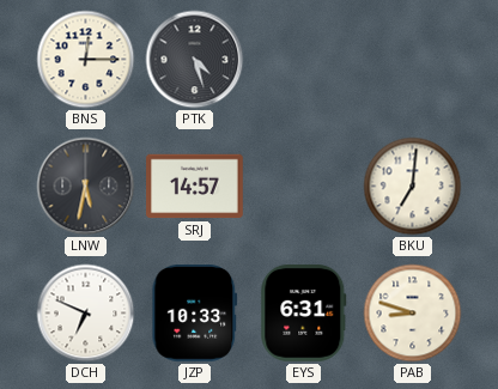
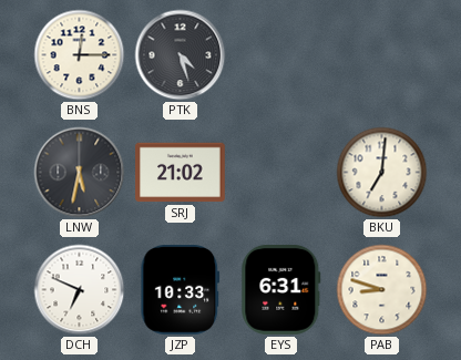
SRJ: 14:57 -> 21:02
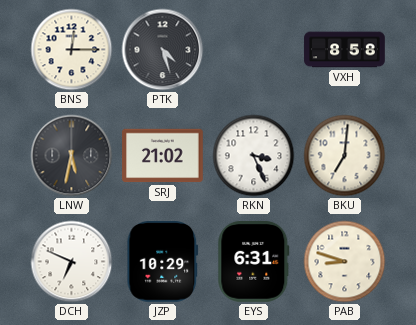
VXH: none -> 8:58
RKN: none -> 3:26
JZP: 10:33 -> 10:29
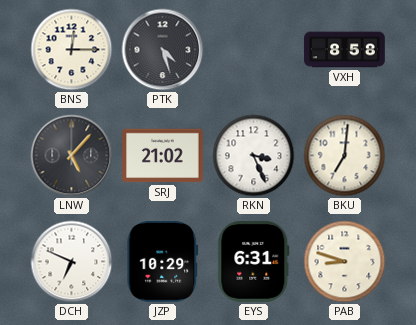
LNW: 5:32 -> 5:07
